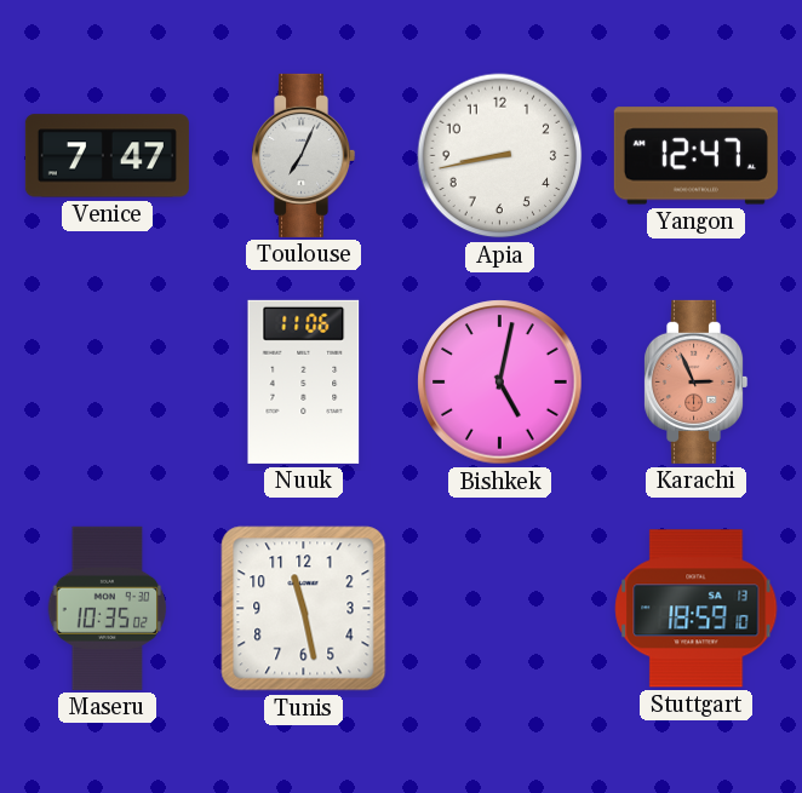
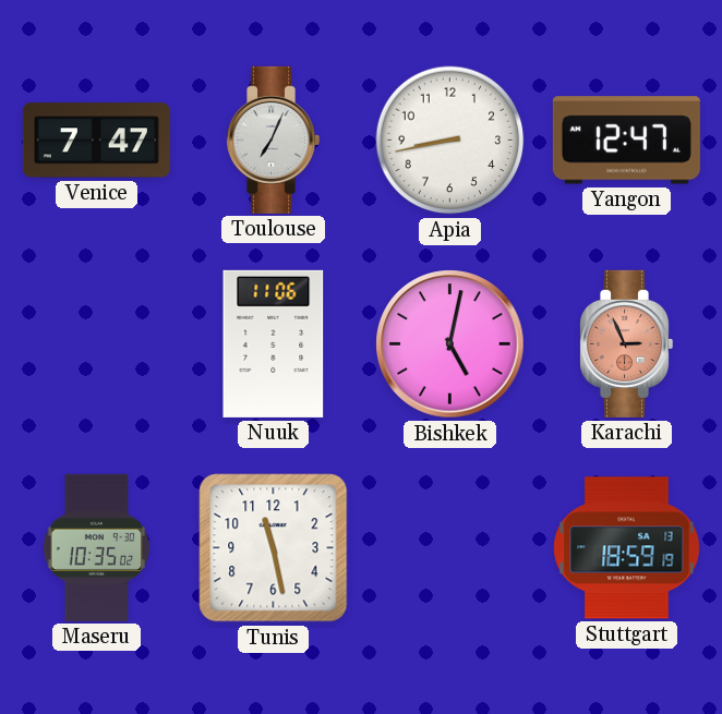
Stuttgart: 18:59:10 -> 18:59:19
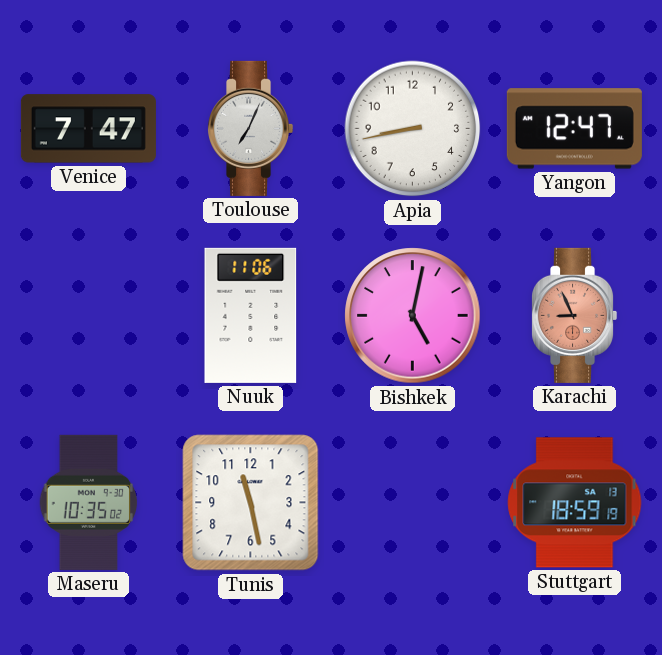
Karachi: 2:56 -> 8:56
